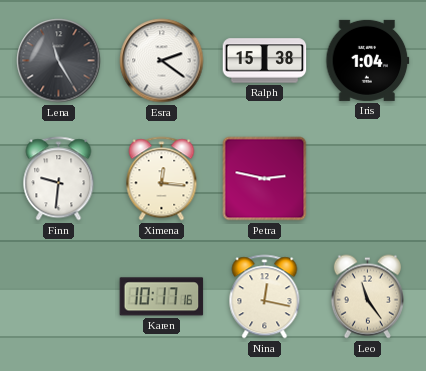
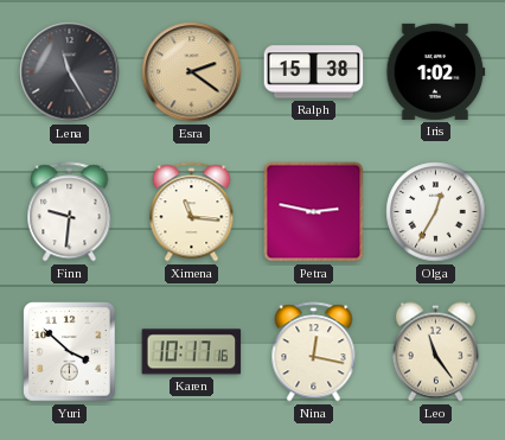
Esra dial: white -> champagne
Iris: 1:04 -> 1:02
Ximena: 12:16 -> 11:16
Olga: none -> 12:35
Yuri: none -> 3:52
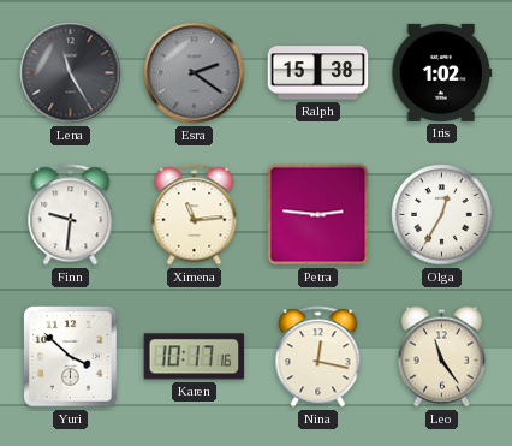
Esra dial: champagne -> grey
Ximena: 11:16 -> 11:14
Petra: 2:47 -> 2:46
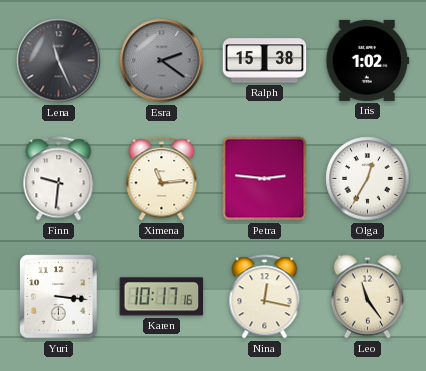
Lena: 11:25 -> 11:26
Yuri: 3:52 -> 3:16
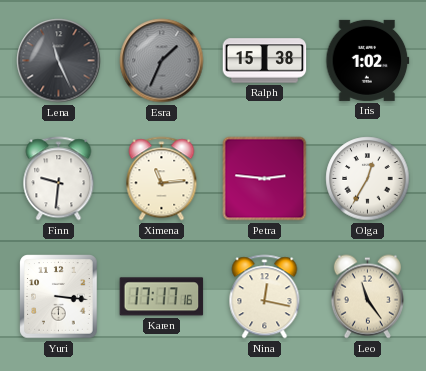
Esra: 2:21 -> 1:34
Karen: 10:17 -> 17:17
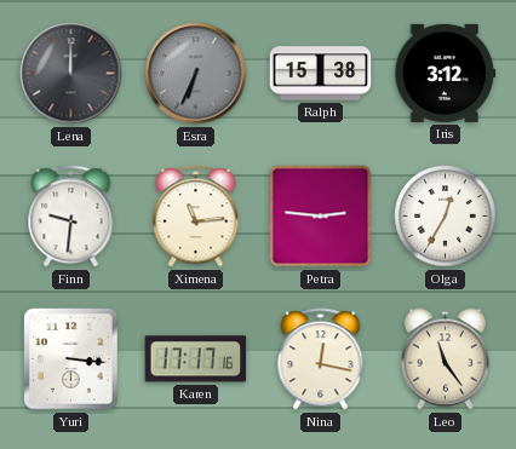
Lena: 11:26 -> 12:00
Esra: 1:34 -> 6:34
Iris: 1:02 -> 3:12
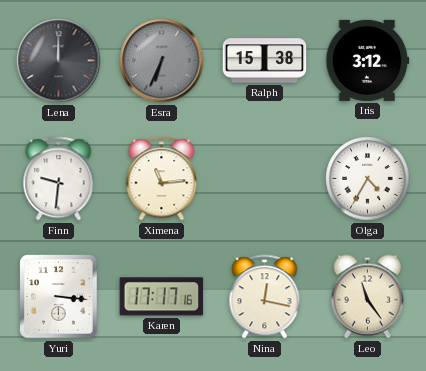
Petra: 2:46 -> none
Olga: 12:35 -> 4:35
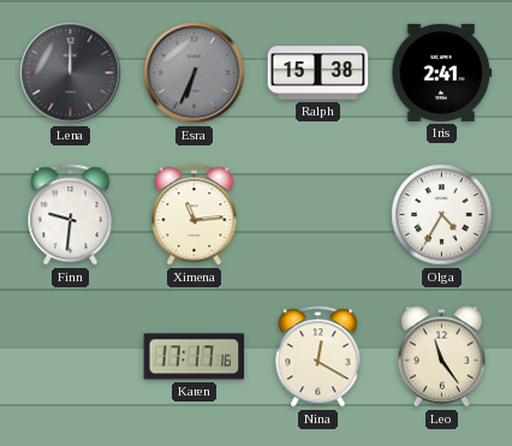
Iris: 3:12 -> 2:41
Yuri: 3:16 -> none
Nina: 12:17 -> 12:20
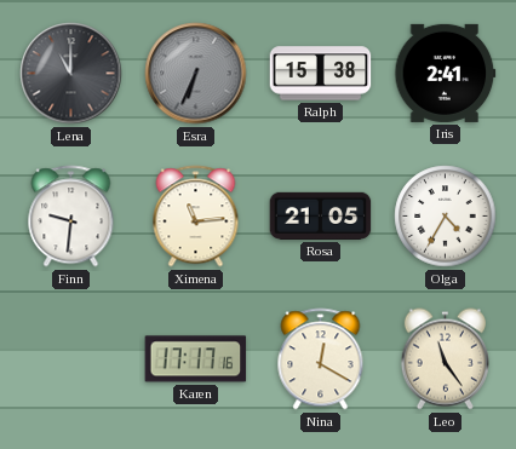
Lena: 12:00 -> 11:00
Rosa: none -> 21:05
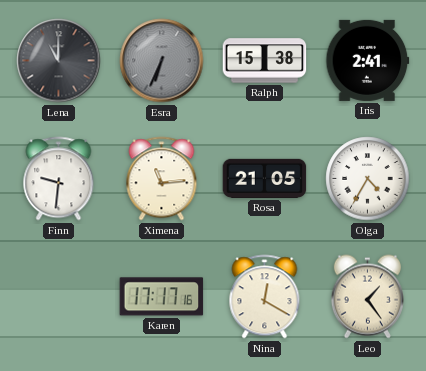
Leo: 11:24 -> 1:24
